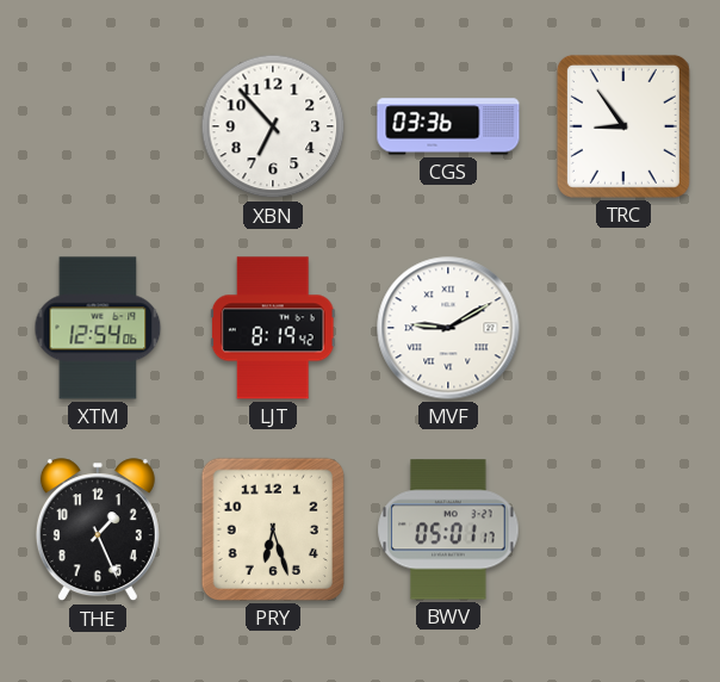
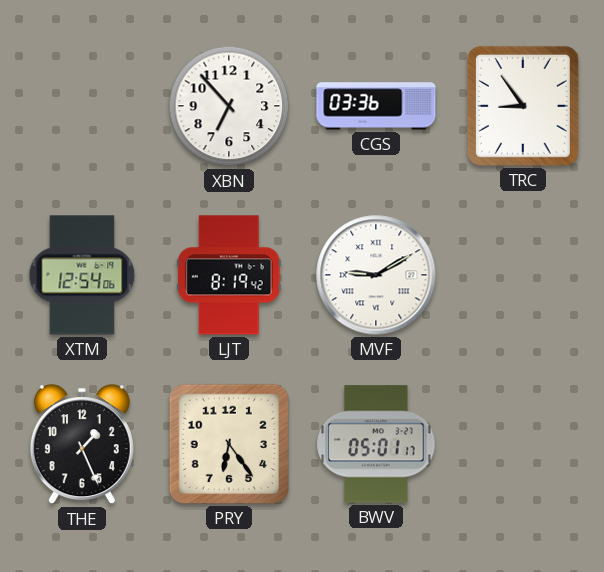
PRY: 6:27 -> 6:24
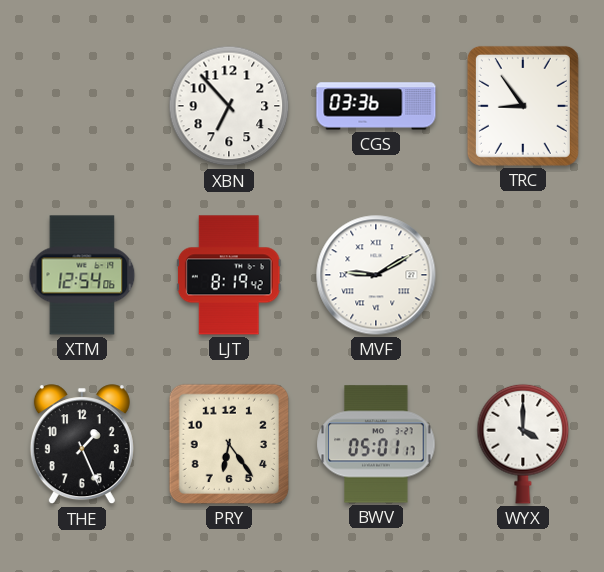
WYX: none -> 4:00
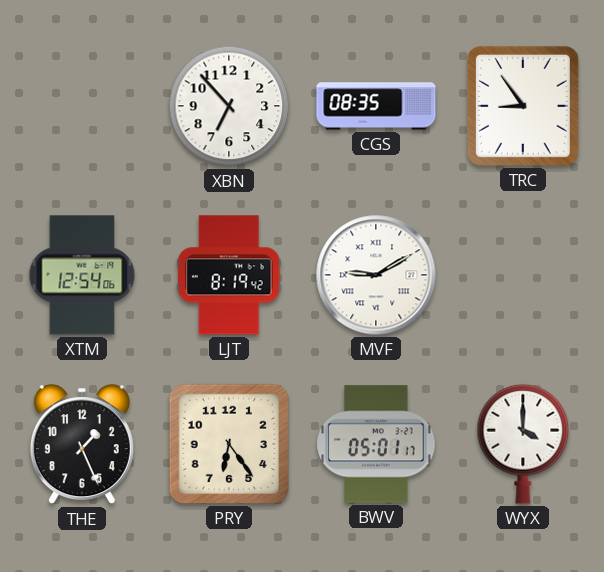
CGS: 03:36 -> 08:35
